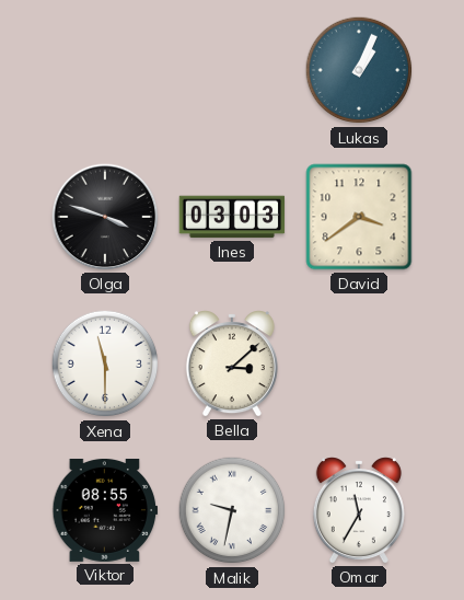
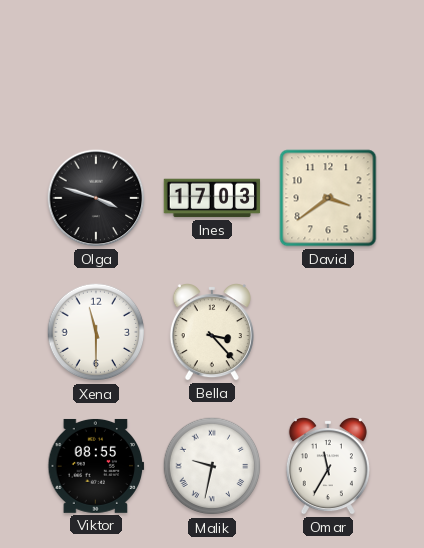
Lukas: 1:04 -> none
Ines: 03:03 -> 17:03
Bella: 3:08 -> 3:23
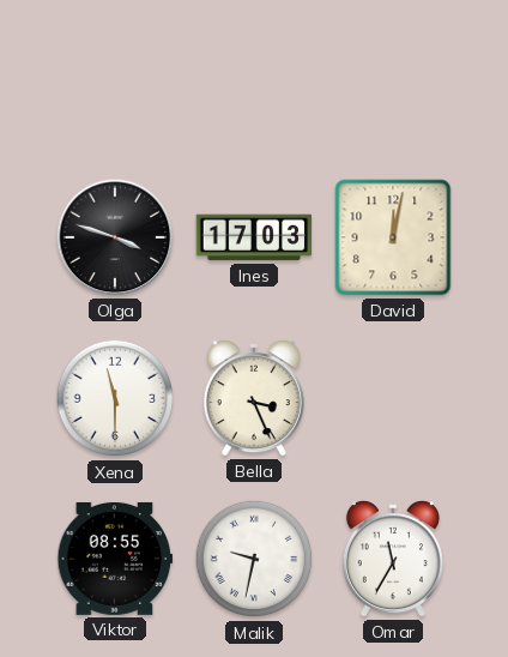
David: 3:39 -> 12:02
Bella: 3:23 -> 3:26
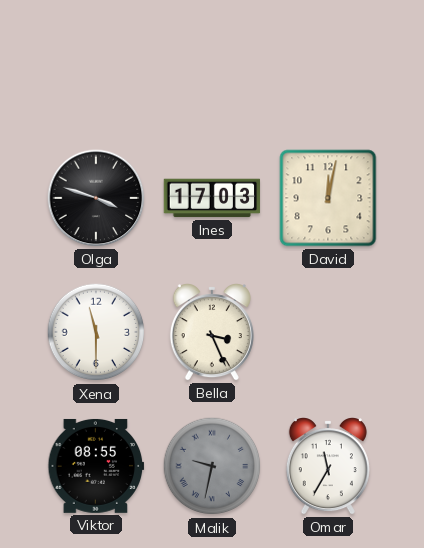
Malik dial: white -> grey
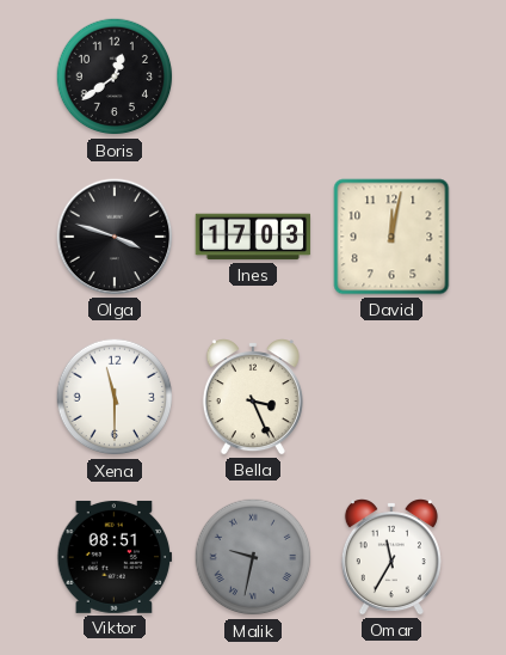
Boris: none -> 12:39
Viktor: 08:55 -> 08:51
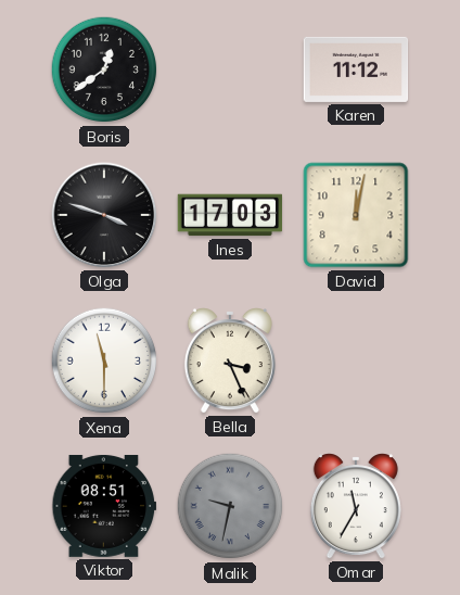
Karen: none -> 11:12
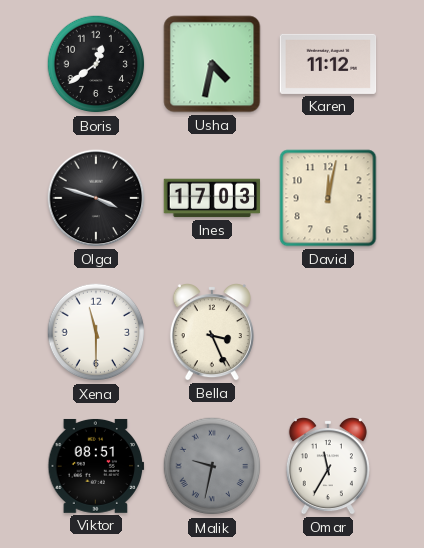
Usha: none -> 4:32
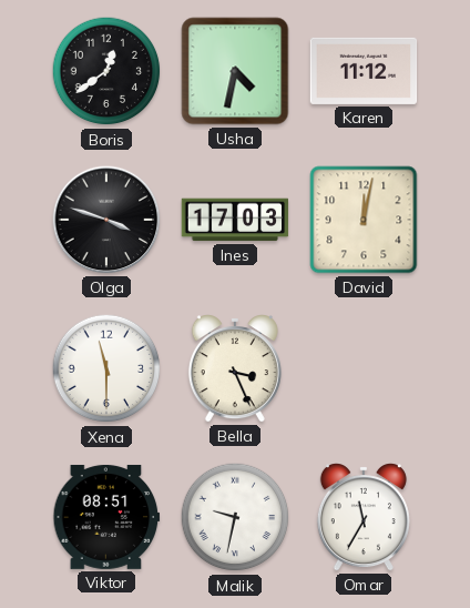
Malik dial: grey -> white
